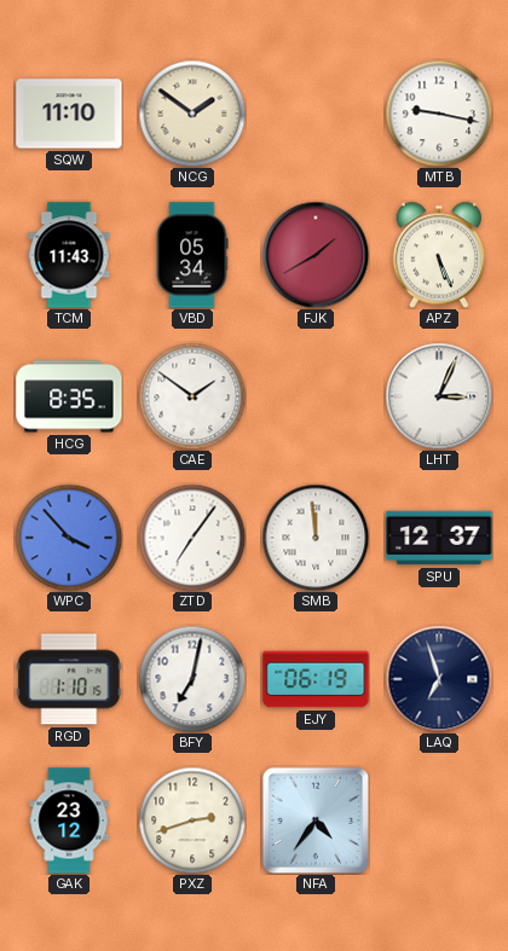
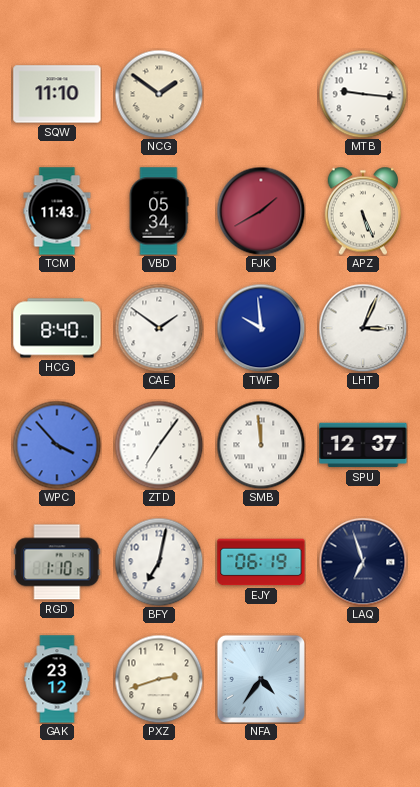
MTB: 9:17 -> 9:16
HCG: 8:35 -> 8:40
TWF: none -> 9:59
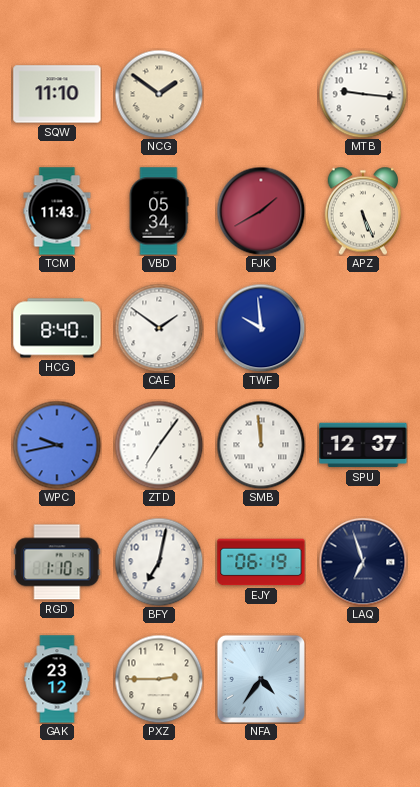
LHT: 3:04 -> none
WPC: 3:53 -> 9:43
PXZ: 2:42 -> 2:45
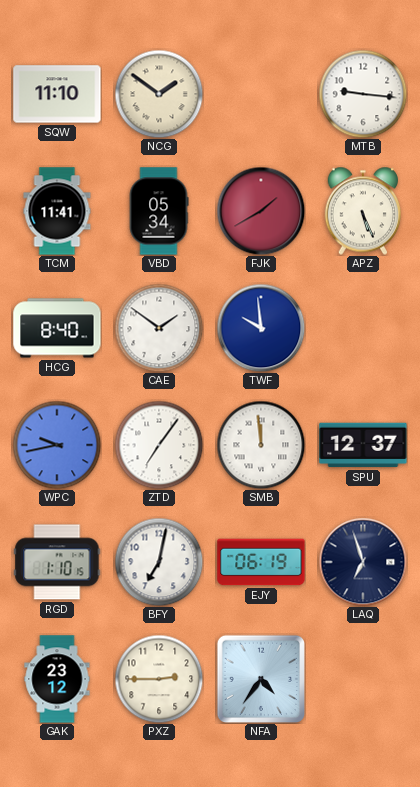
TCM: 11:43 -> 11:41
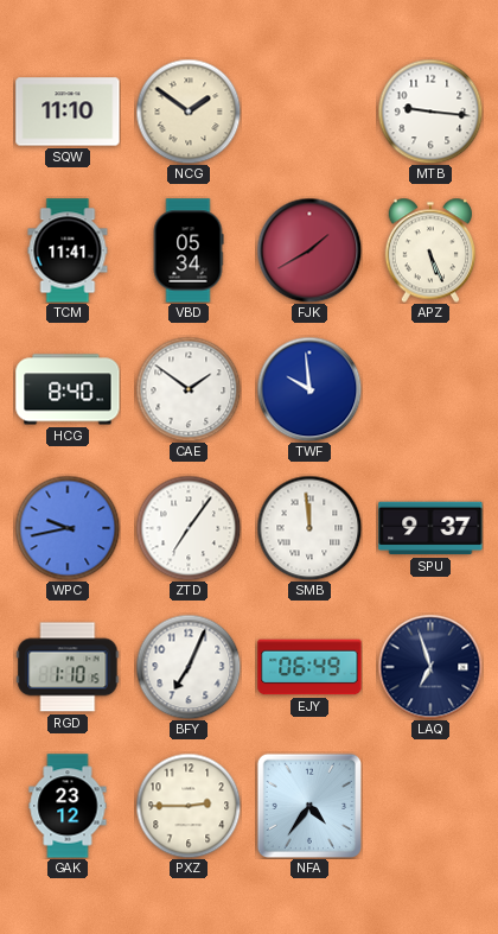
SPU: 12:37 -> 9:37
BFY: 7:02 -> 7:04
EJY: 06:19 -> 06:49
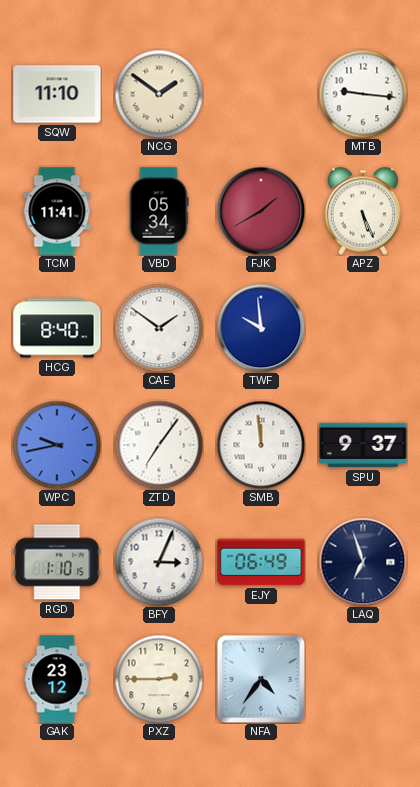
BFY: 7:04 -> 3:04
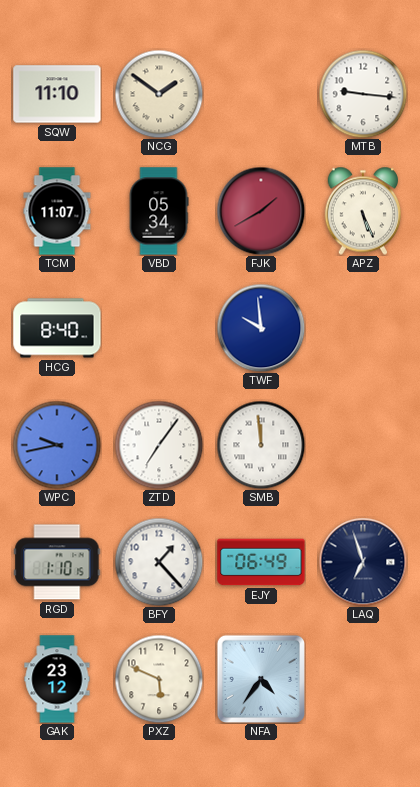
TCM: 11:41 -> 11:07
CAE: 1:51 -> none
SPU: 9:37 -> none
BFY: 3:04 -> 1:23
PXZ: 2:45 -> 5:49
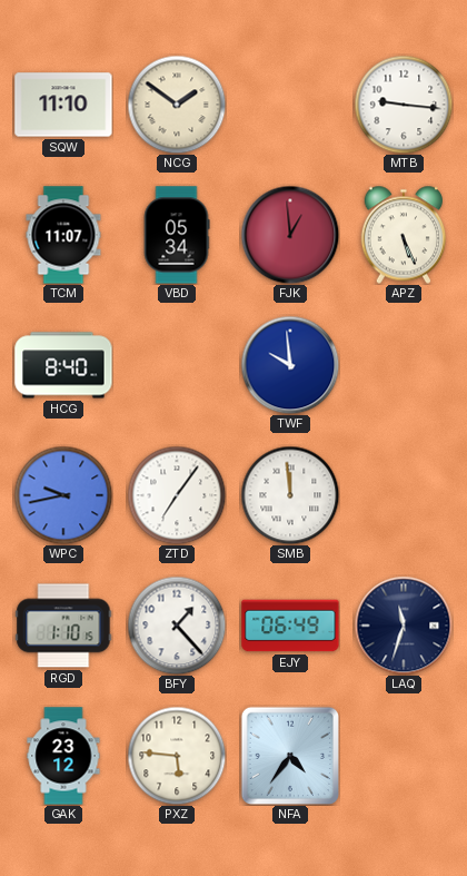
FJK: 1:40 -> 12:59
LAQ: 6:57 -> 11:33
PXZ: 5:49 -> 5:46
